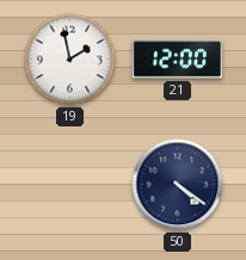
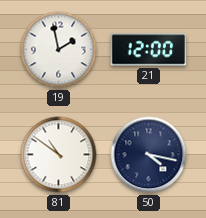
81: none -> 10:51
50: 4:21 -> 4:17
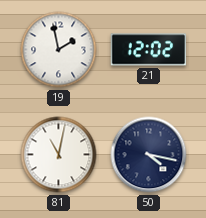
21: 12:00 -> 12:02
81: 10:51 -> 11:02
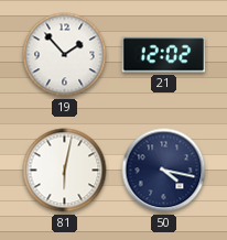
19: 1:58 -> 1:53
81: 11:02 -> 6:02
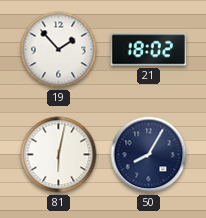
21: 12:02 -> 18:02
50: 4:17 -> 8:05
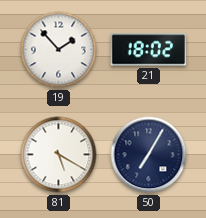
81: 6:02 -> 5:20
50: 8:05 -> 7:05
